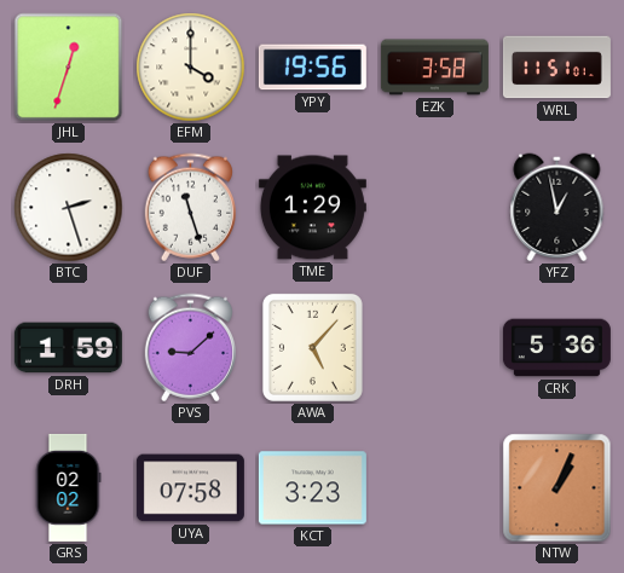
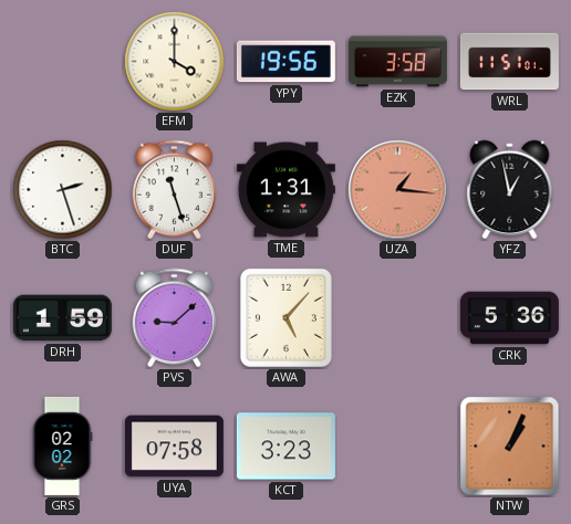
JHL: 12:33 -> none
TME: 1:29 -> 1:31
UZA: none -> 1:16
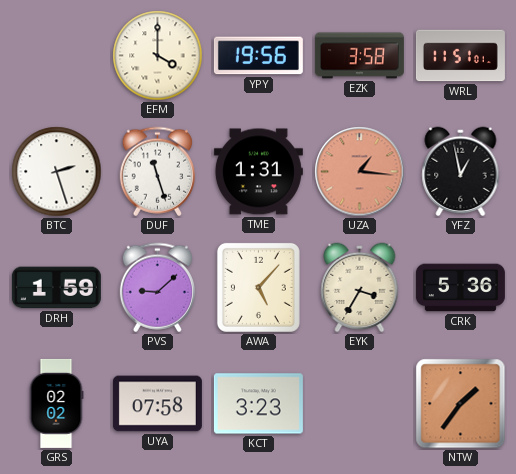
EYK: none -> 3:35
NTW: 1:04 -> 1:36
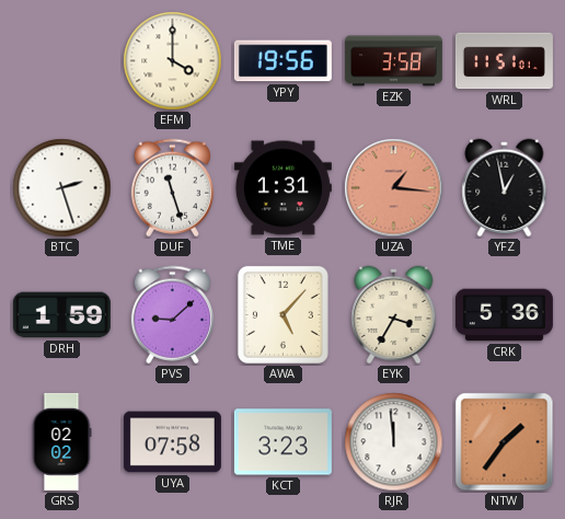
RJR: none -> 11:59
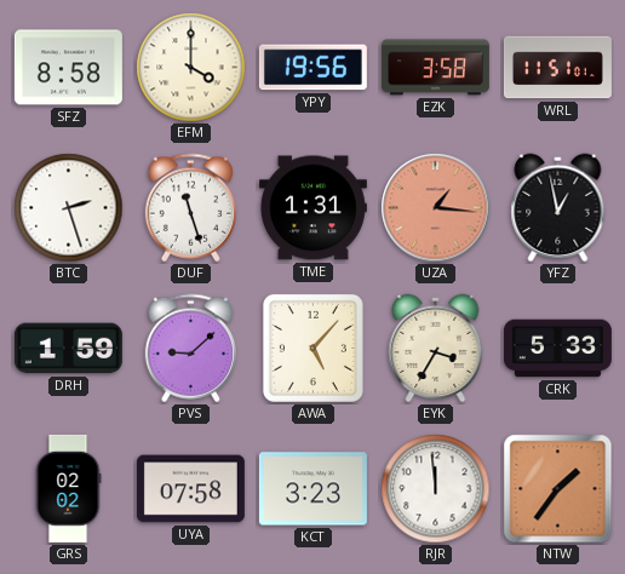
SFZ: none -> 8:58
CRK: 5:36 -> 5:33
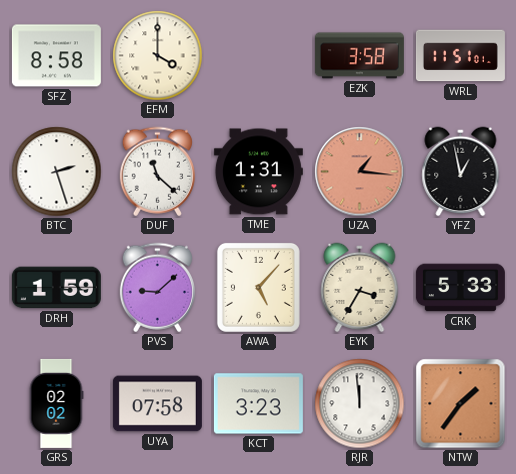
YPY: 19:56 -> none
DUF: 11:27 -> 11:22
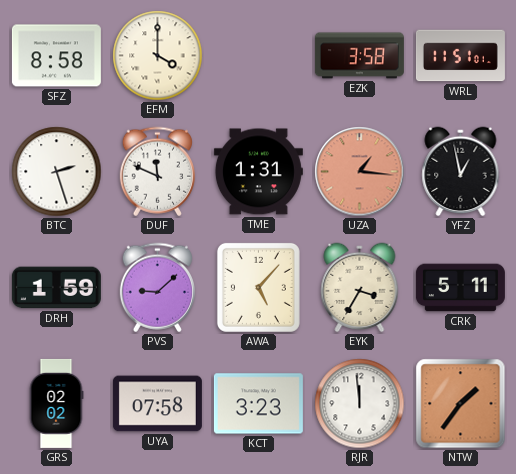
DUF: 11:22 -> 11:49
CRK: 5:33 -> 5:11
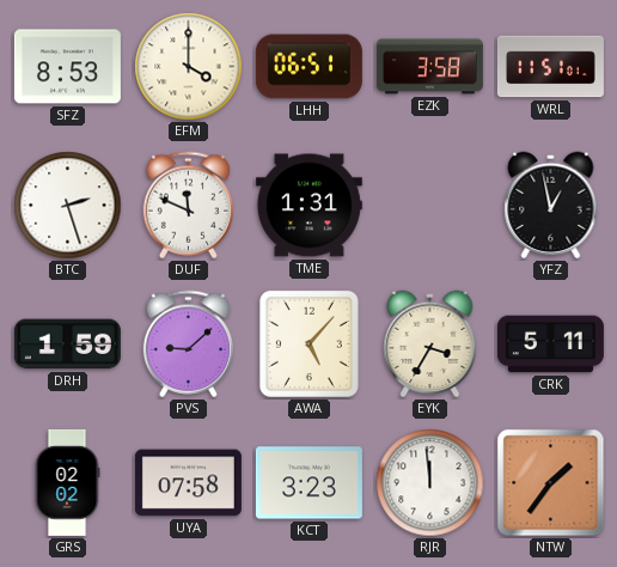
SFZ: 8:58 -> 8:53
LHH: none -> 06:51
UZA: 1:16 -> none
